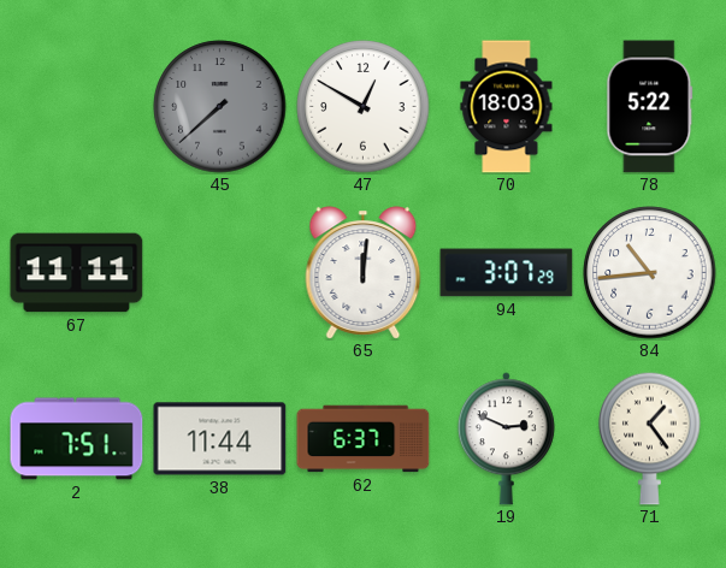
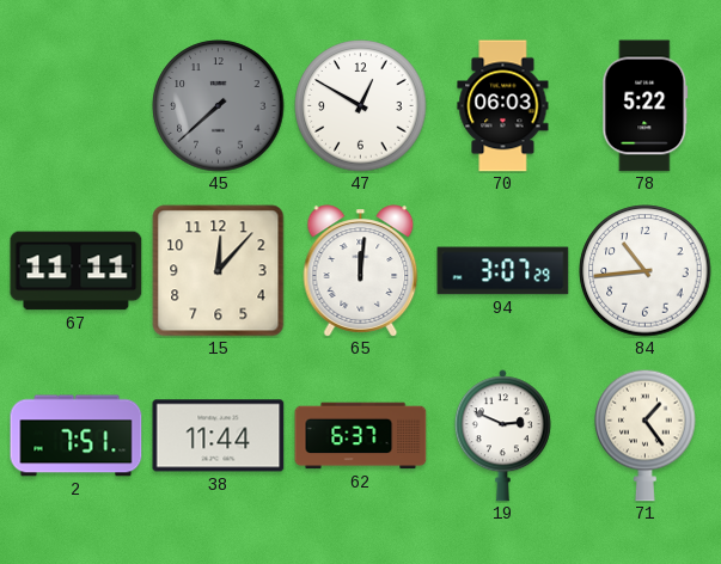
70: 18:03 -> 06:03
15: none -> 12:07
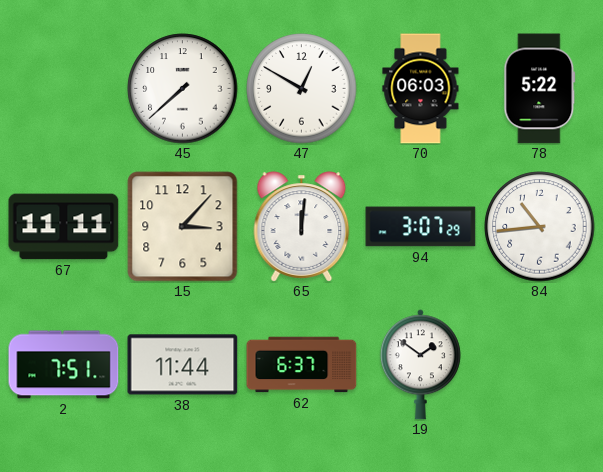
45 dial: grey -> white
15: 12:07 -> 3:07
19: 2:49 -> 1:51
71: 1:24 -> none
